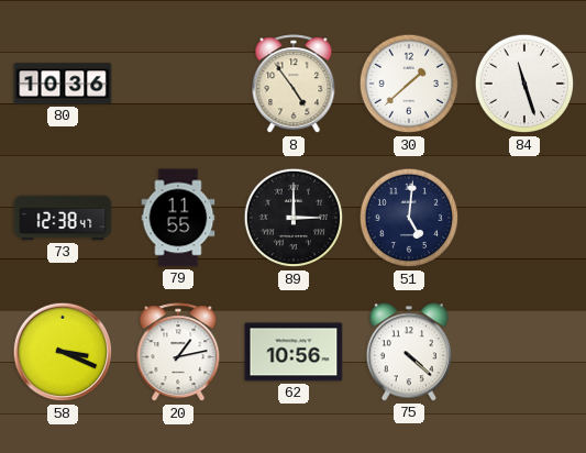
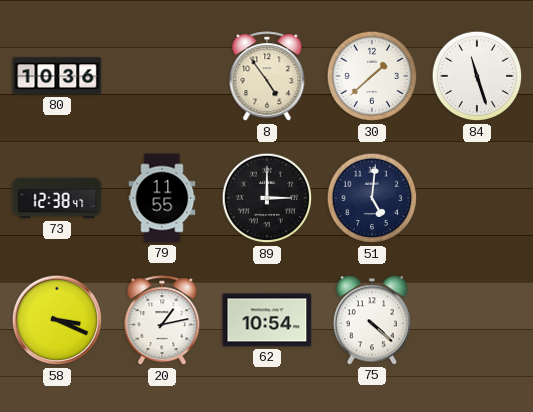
62: 10:56 -> 10:54
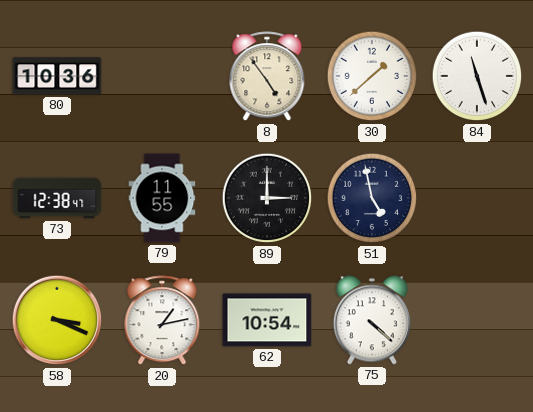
51: 5:01 -> 4:58
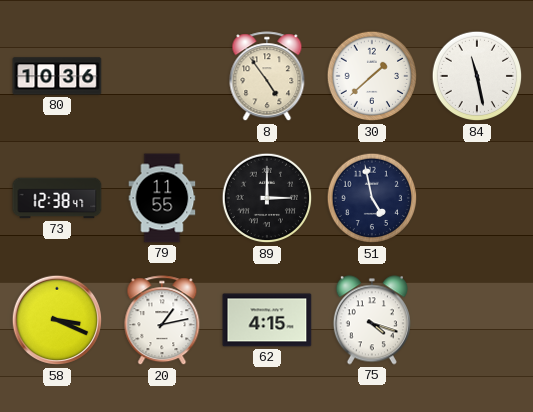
84: 11:27 -> 11:28
62: 10:54 -> 4:15
75: 4:22 -> 4:18
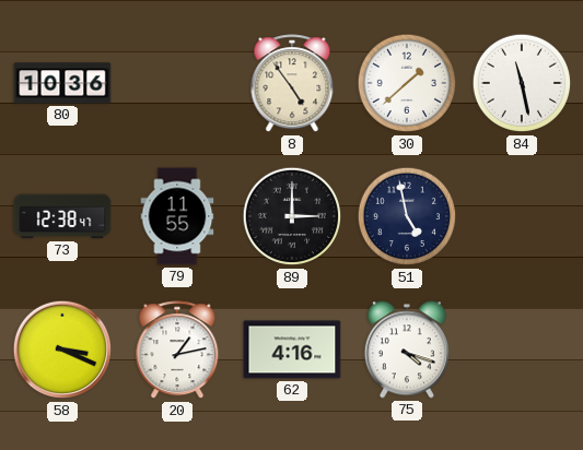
62: 4:15 -> 4:16
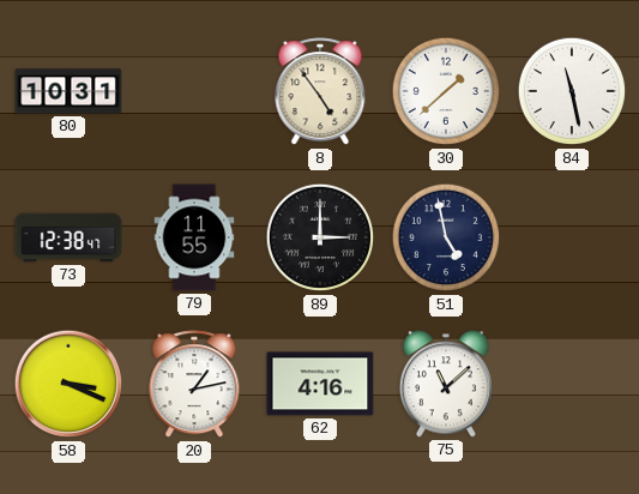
80: 10:36 -> 10:31
75: 4:18 -> 11:08
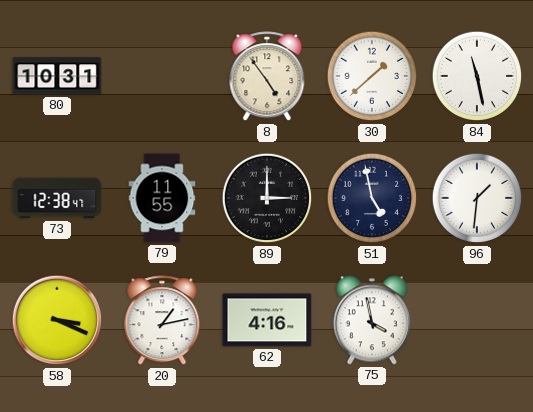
96: none -> 1:31
75: 11:08 -> 3:58
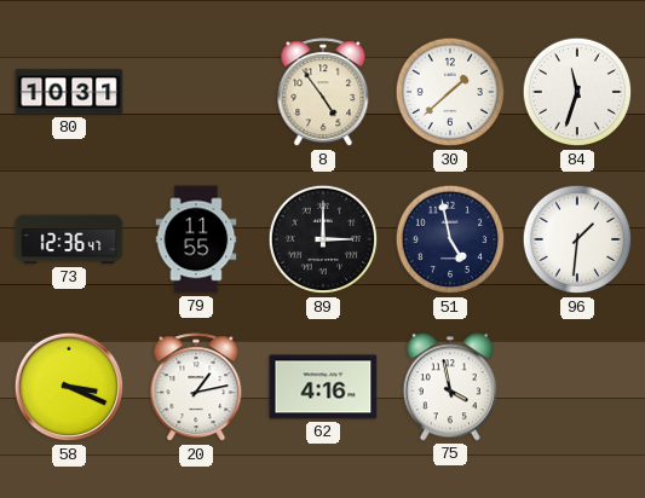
84: 11:28 -> 11:33
73: 12:38 -> 12:36
